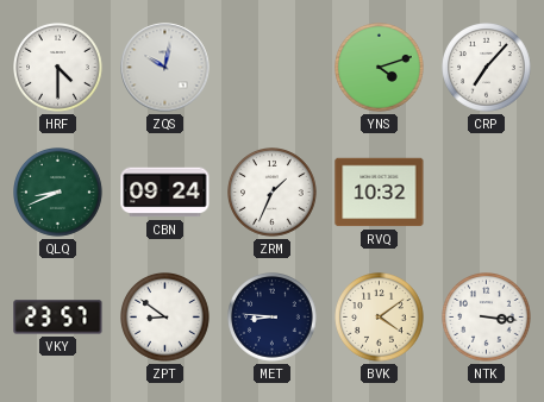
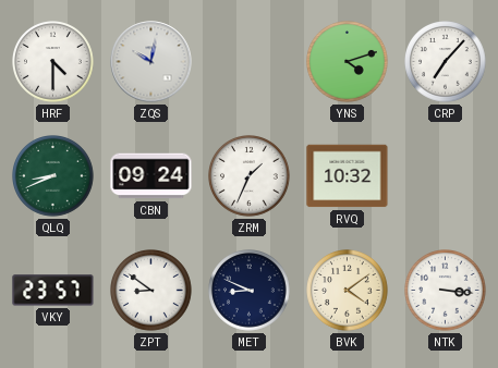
MET: 8:46 -> 8:49
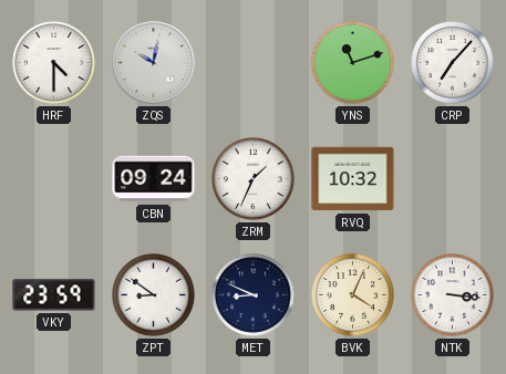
YNS: 4:12 -> 11:12
QLQ: 8:41 -> none
VKY: 23:57 -> 23:59
BVK: 4:09 -> 4:04
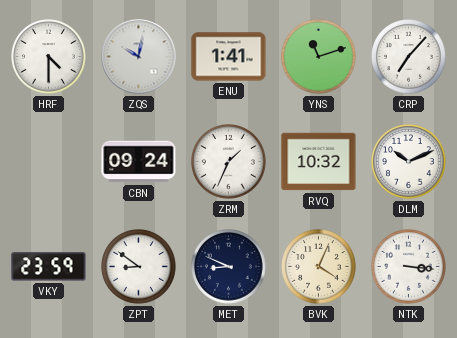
ENU: none -> 1:41
DLM: none -> 10:11
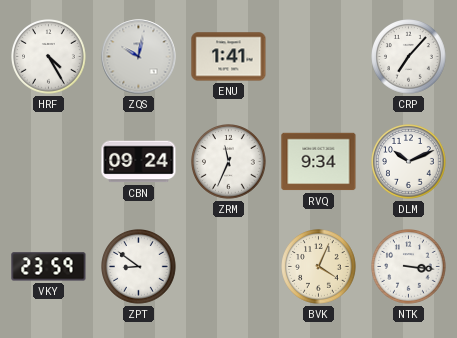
HRF: 4:30 -> 4:25
YNS: 11:12 -> none
ZRM: 1:34 -> 11:34
RVQ: 10:32 -> 9:34
MET: 8:49 -> none
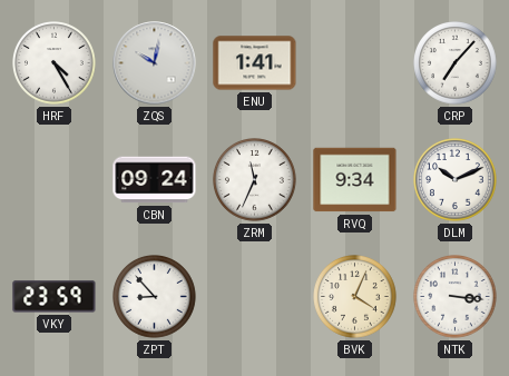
ZPT: 8:51 -> 8:53
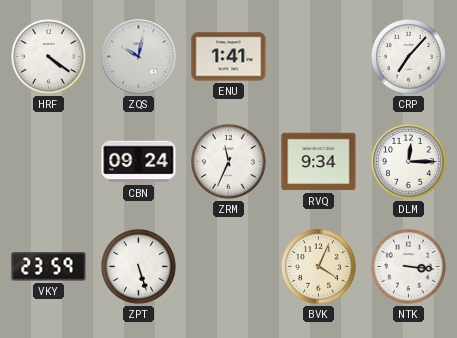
HRF: 4:25 -> 4:21
DLM: 10:11 -> 12:15
ZPT: 8:53 -> 5:27
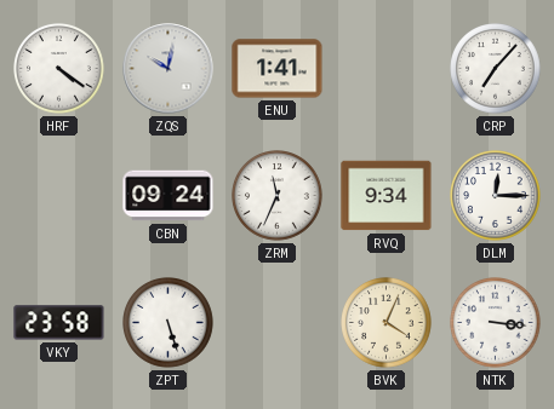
VKY: 23:59 -> 23:58
